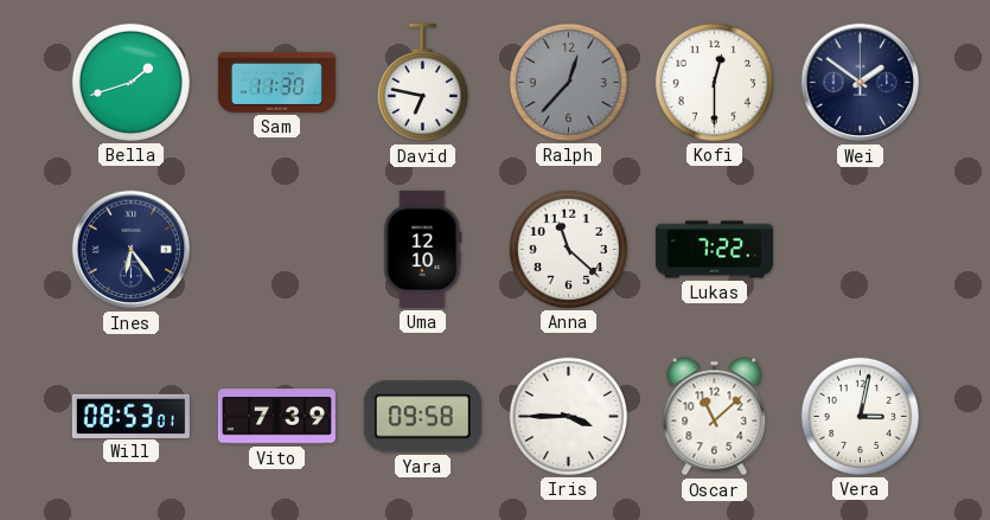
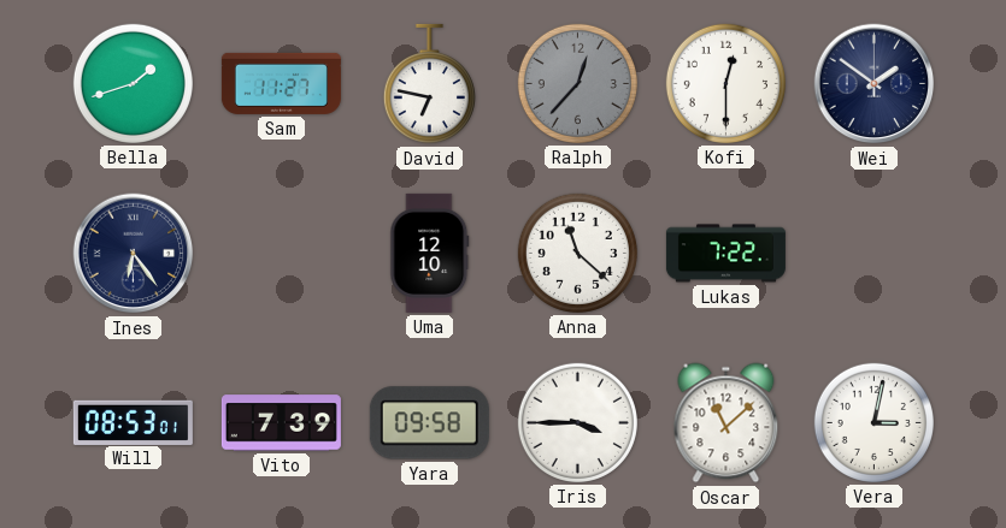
Sam: 11:30 -> 11:27
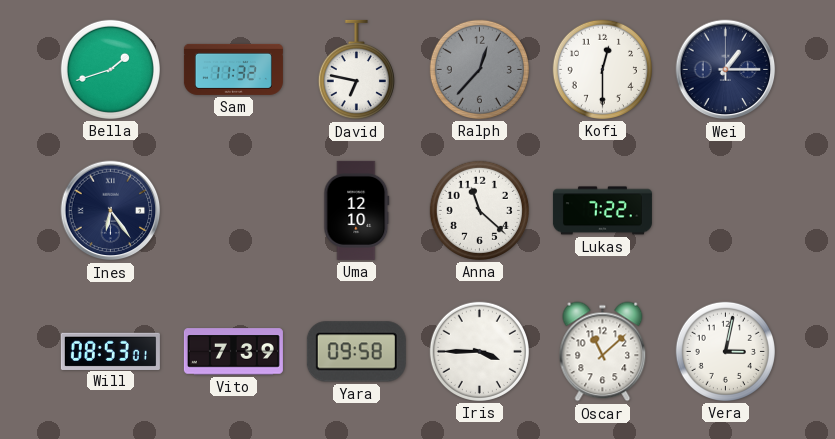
Sam: 11:27 -> 11:32
Wei: 1:51 -> 1:15
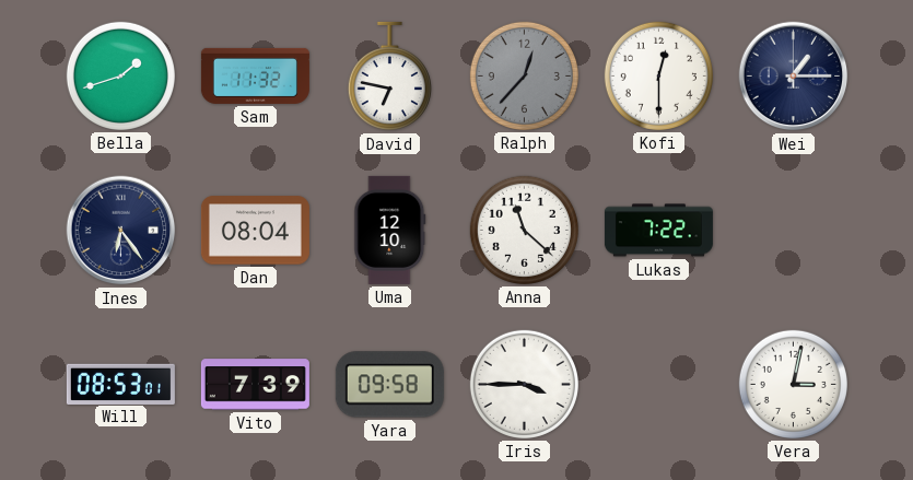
Dan: none -> 08:04
Oscar: 11:08 -> none
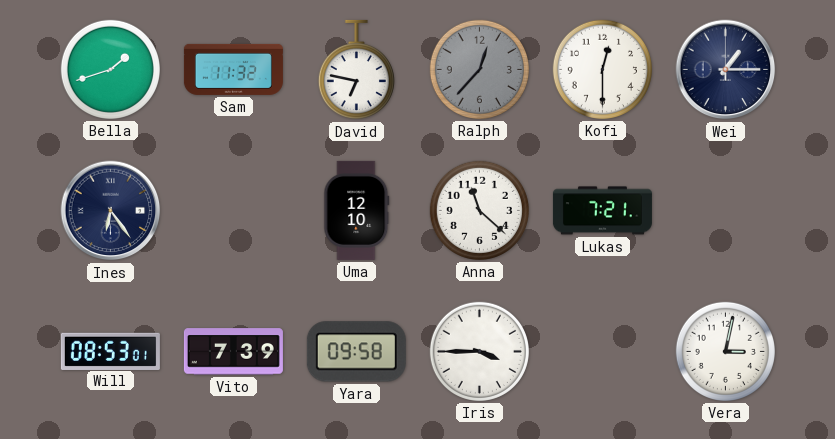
Dan: 08:04 -> none
Lukas: 7:22 -> 7:21
